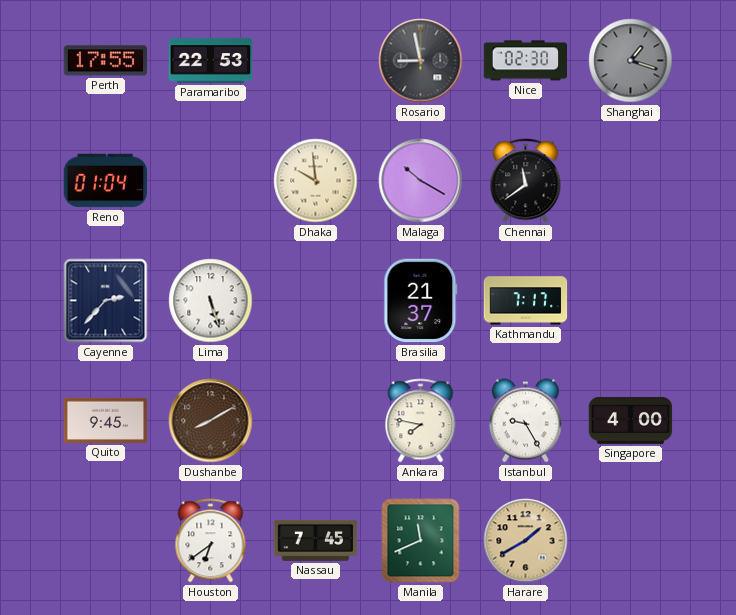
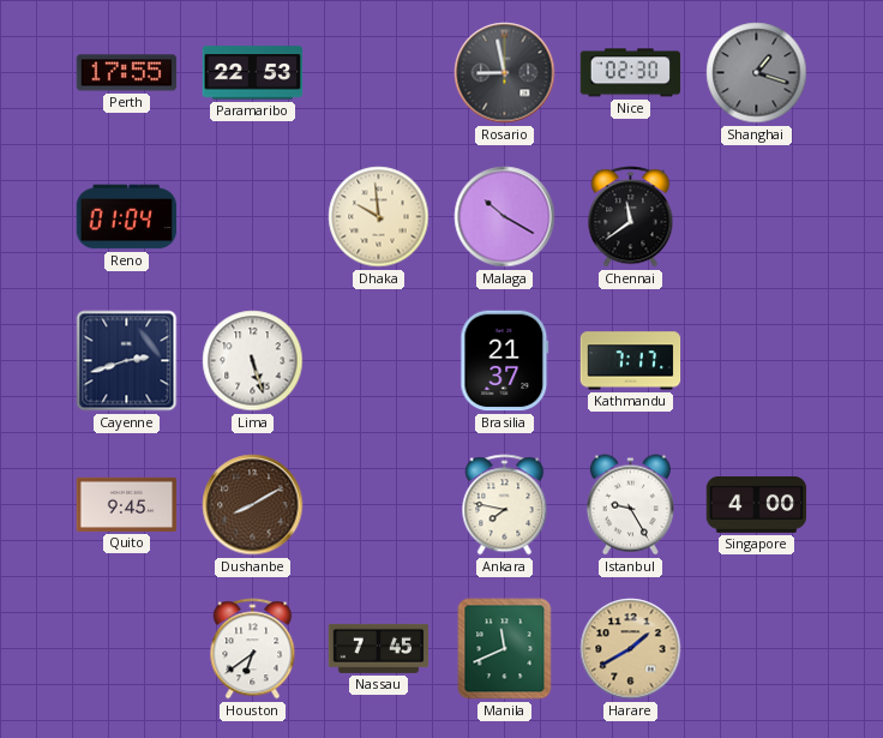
Cayenne: 2:37 -> 2:42
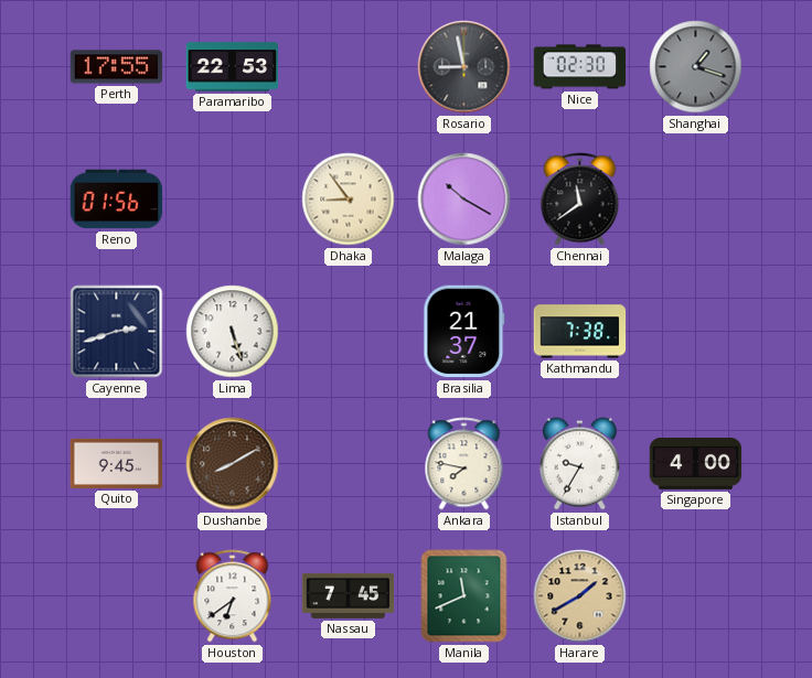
Reno: 01:04 -> 01:56
Dhaka: 9:59 -> 8:54
Kathmandu: 7:17 -> 7:38
Istanbul: 9:25 -> 9:35
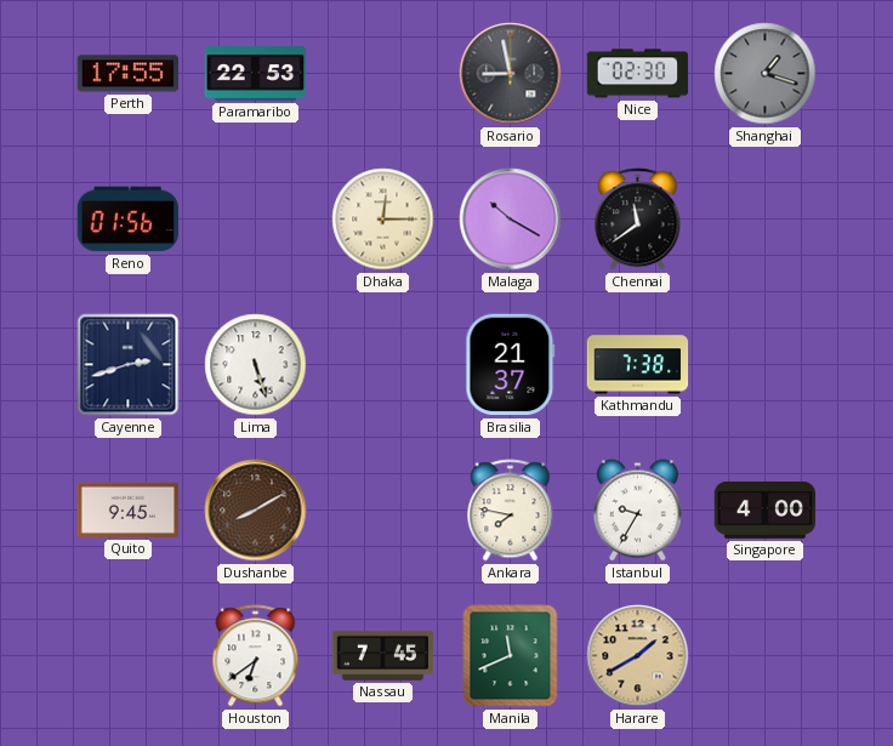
Dhaka: 8:54 -> 12:15
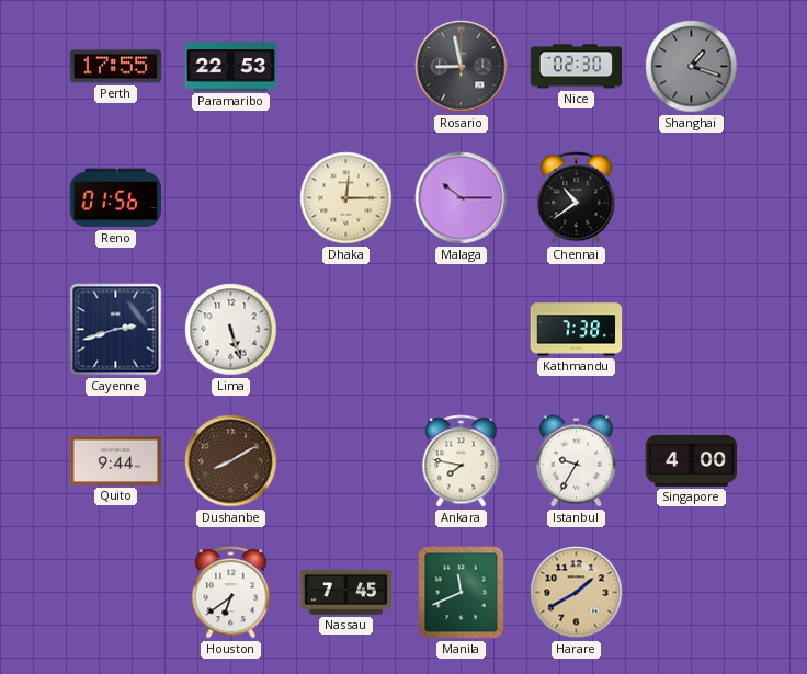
Malaga: 10:20 -> 10:15
Chennai: 11:39 -> 10:39
Brasilia: 21:37 -> none
Quito: 9:45 -> 9:44
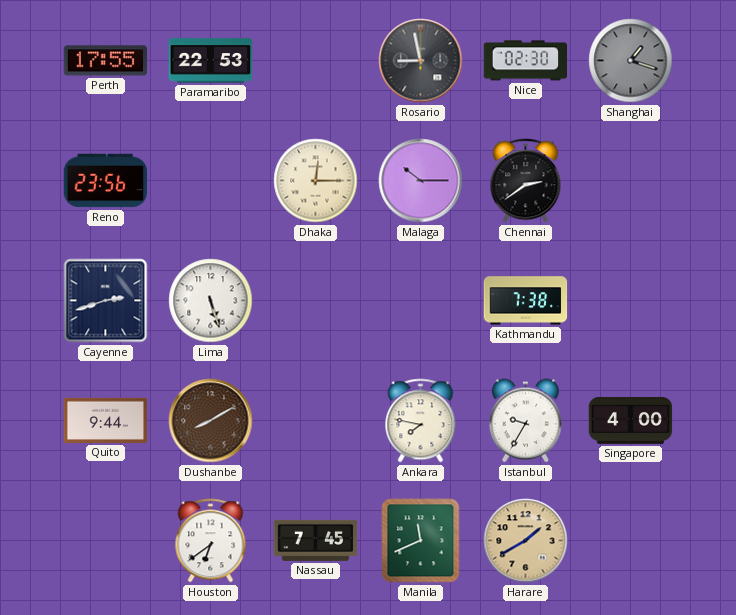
Reno: 01:56 -> 23:56
Chennai: 10:39 -> 2:39
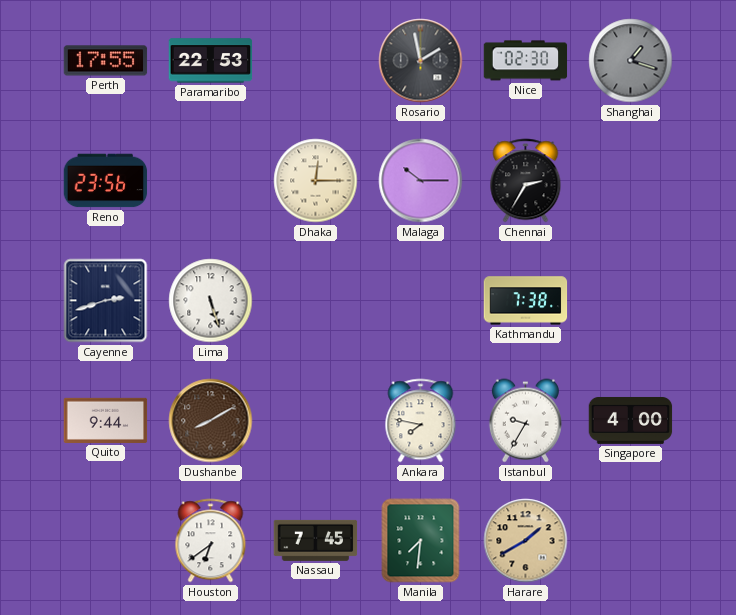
Rosario: 8:58 -> 1:58
Chennai: 2:39 -> 2:35
Manila: 11:41 -> 7:31
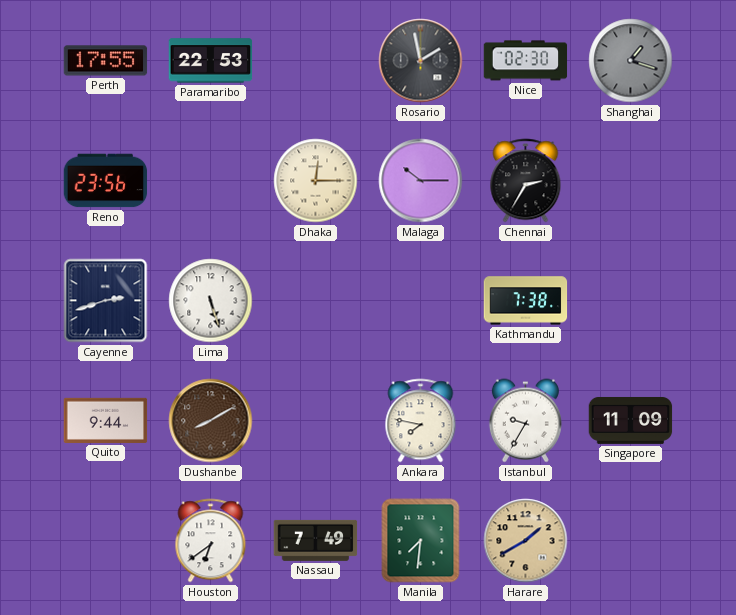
Singapore: 4:00 -> 11:09
Nassau: 7:45 -> 7:49
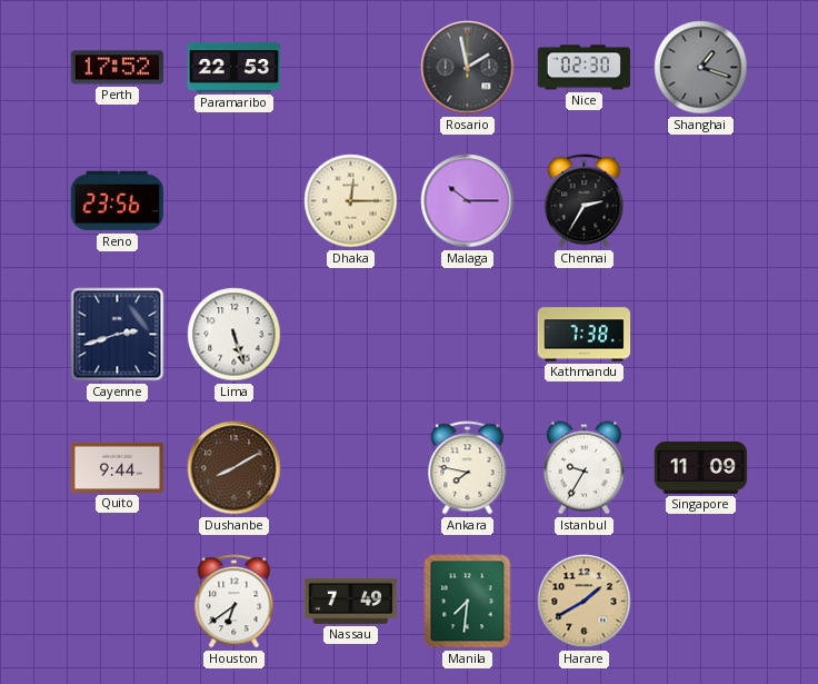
Perth: 17:55 -> 17:52
